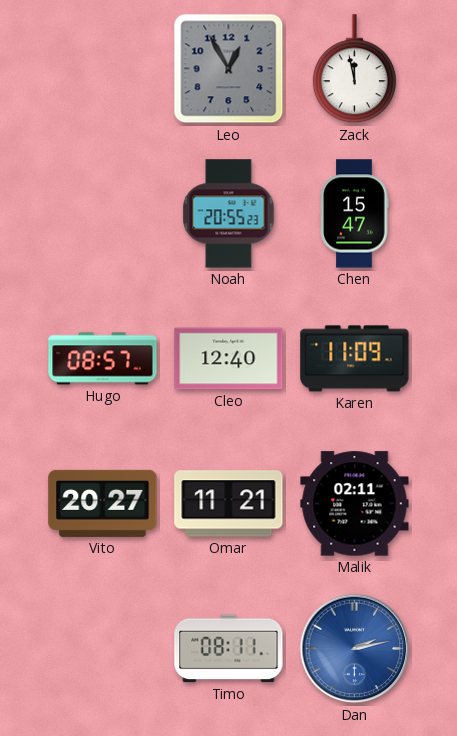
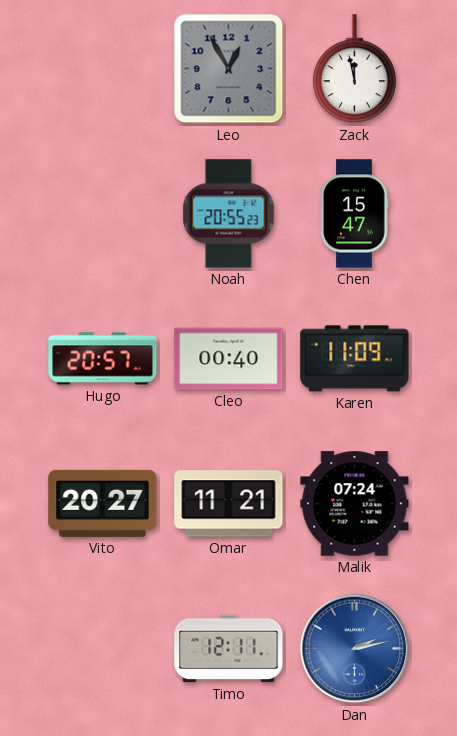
Hugo: 08:57 -> 20:57
Cleo: 12:40 -> 00:40
Malik: 02:11 -> 07:24
Timo: 08:11 -> 12:11
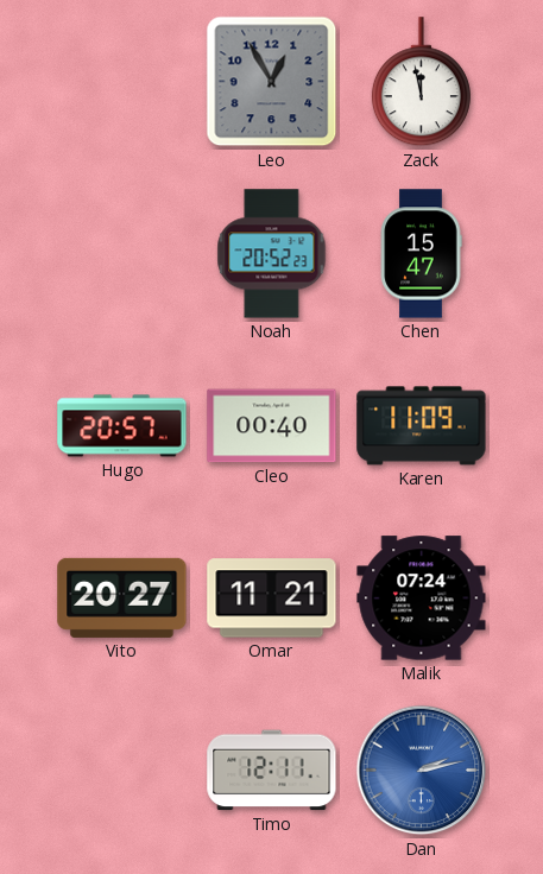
Noah: 20:55 -> 20:52
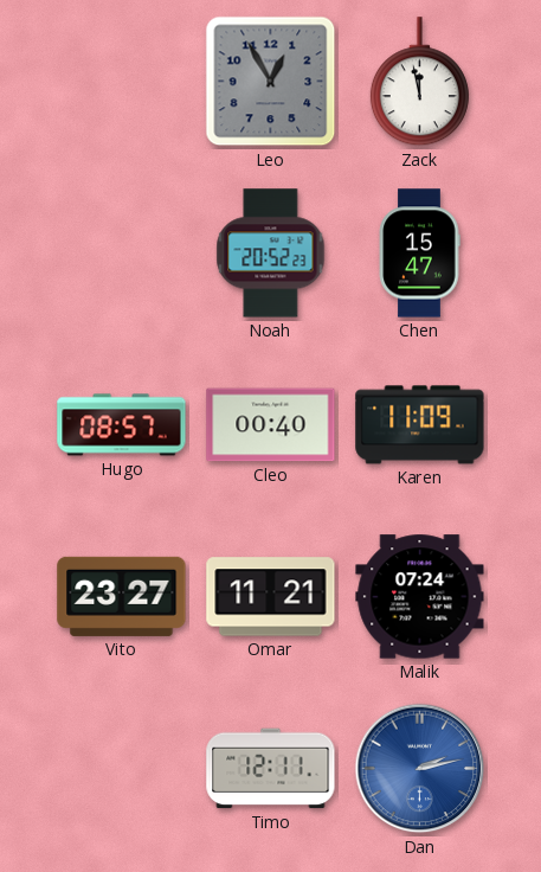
Hugo: 20:57 -> 08:57
Vito: 20:27 -> 23:27
